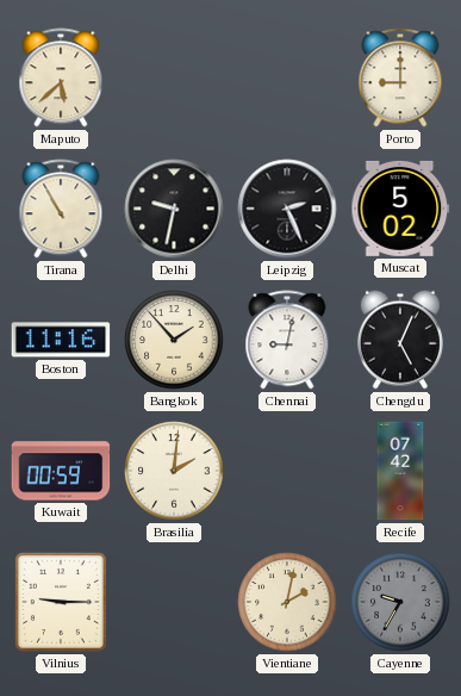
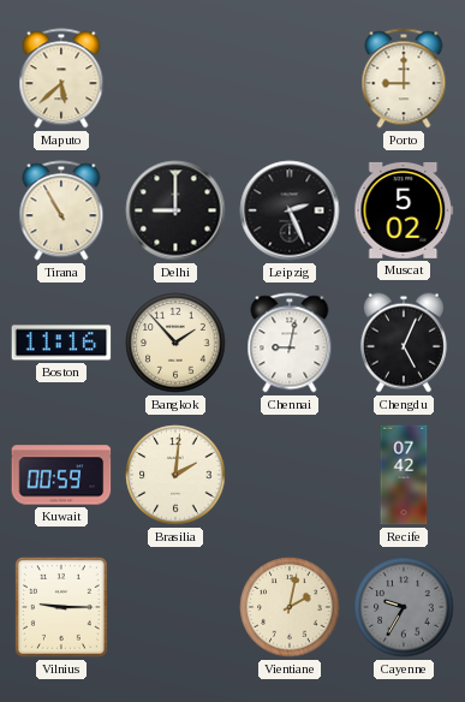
Delhi: 9:32 -> 9:00
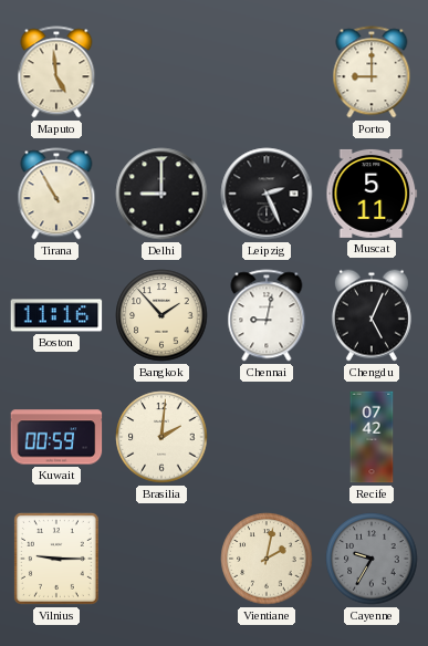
Maputo: 5:38 -> 4:59
Muscat: 5:02 -> 5:11
